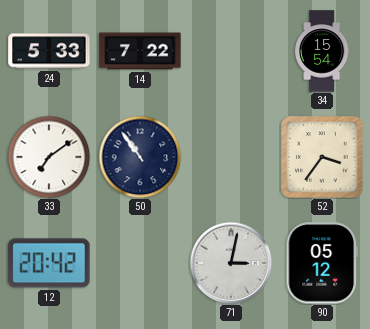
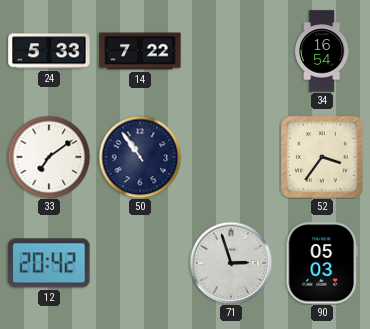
34: 15:54 -> 16:54
71: 3:02 -> 2:57
90: 05:12 -> 05:03
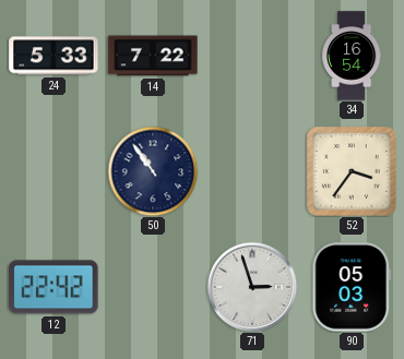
33: 7:09 -> none
12: 20:42 -> 22:42
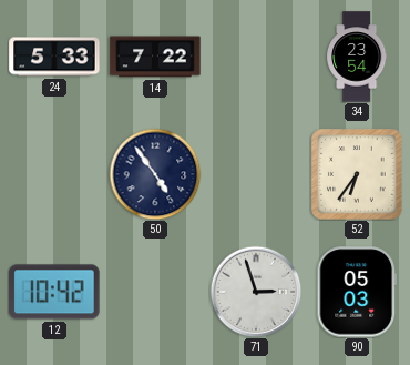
34: 16:54 -> 23:54
50: 10:54 -> 4:54
52: 3:36 -> 6:36
12: 22:42 -> 10:42
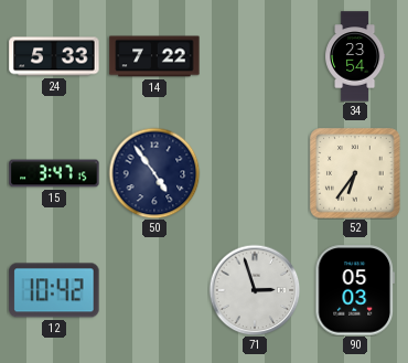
15: none -> 3:47
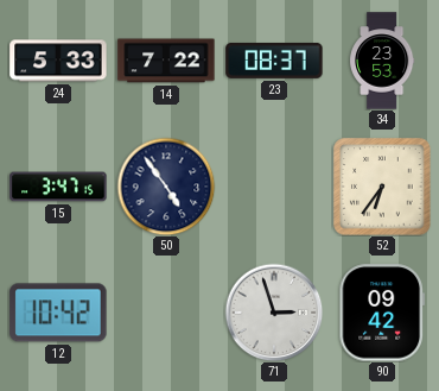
23: none -> 08:37
34: 23:54 -> 23:53
90: 05:03 -> 09:42
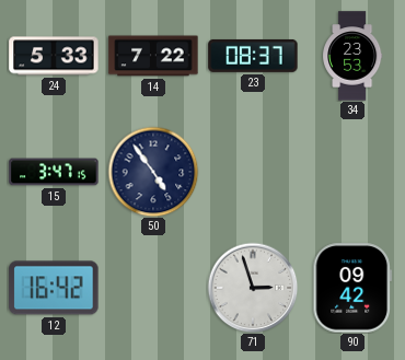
52: 6:36 -> none
12: 10:42 -> 16:42
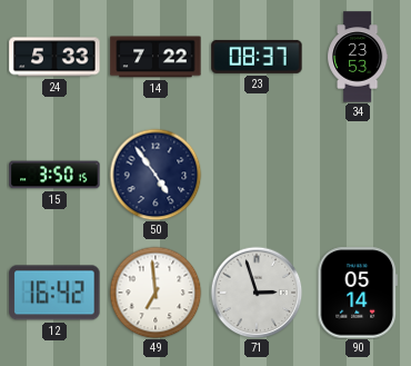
15: 3:47 -> 3:50
49: none -> 6:59
90: 09:42 -> 05:14
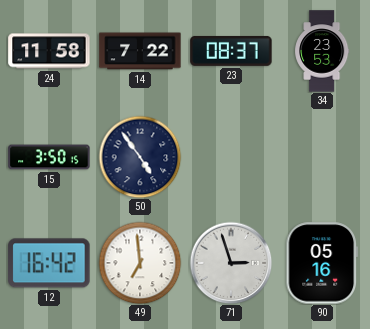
24: 5:33 -> 11:58
90: 05:14 -> 05:16
